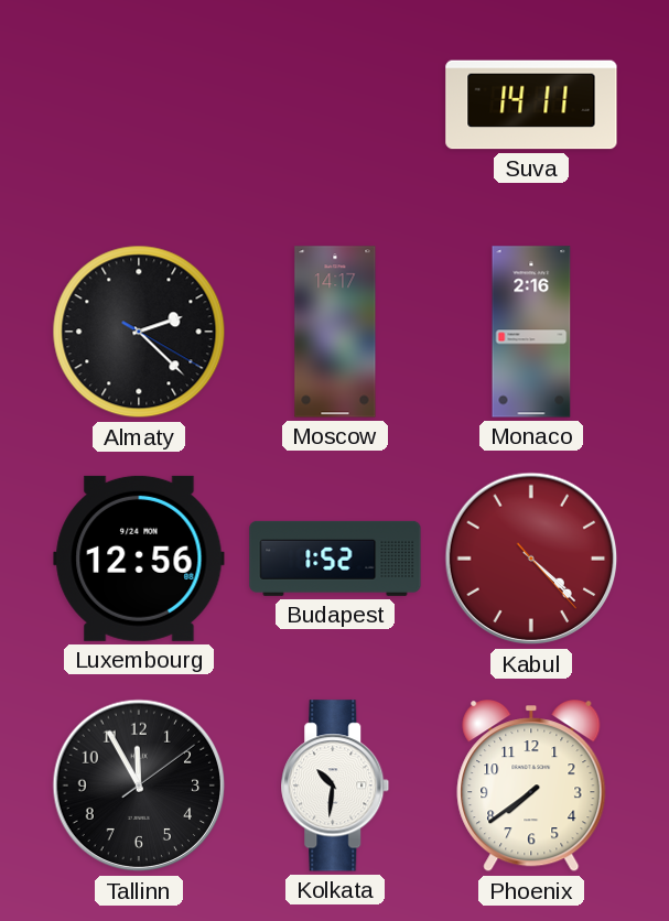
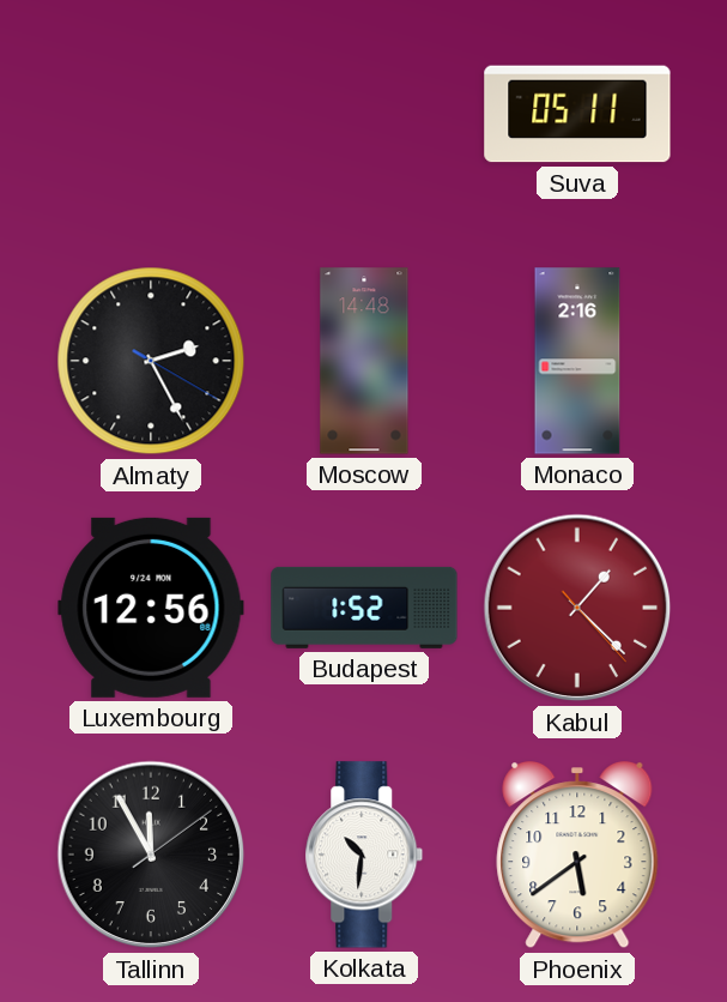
Suva: 14:11 -> 05:11
Almaty: 2:22 -> 2:25
Moscow: 14:17 -> 14:48
Kabul: 4:22 -> 1:22
Phoenix: 7:39 -> 5:39
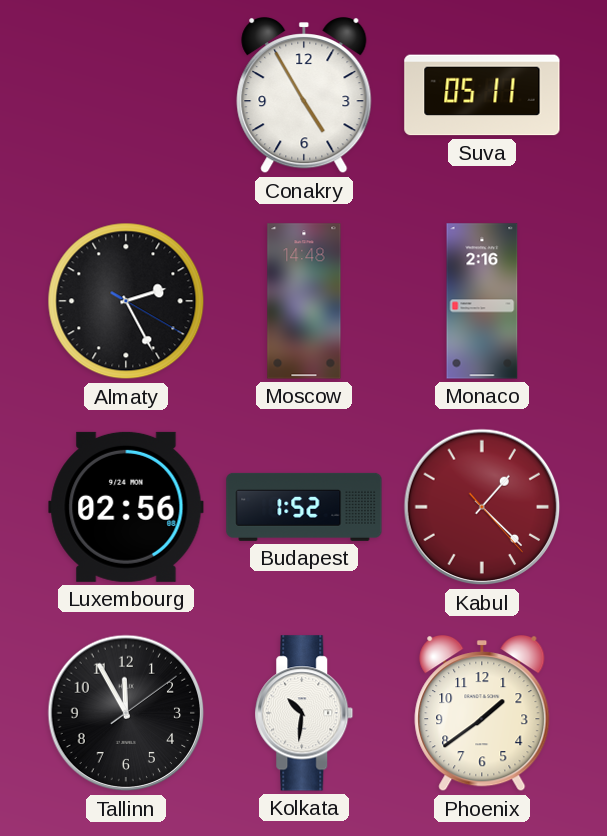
Conakry: none -> 4:55
Luxembourg: 12:56 -> 02:56
Phoenix: 5:39 -> 1:39
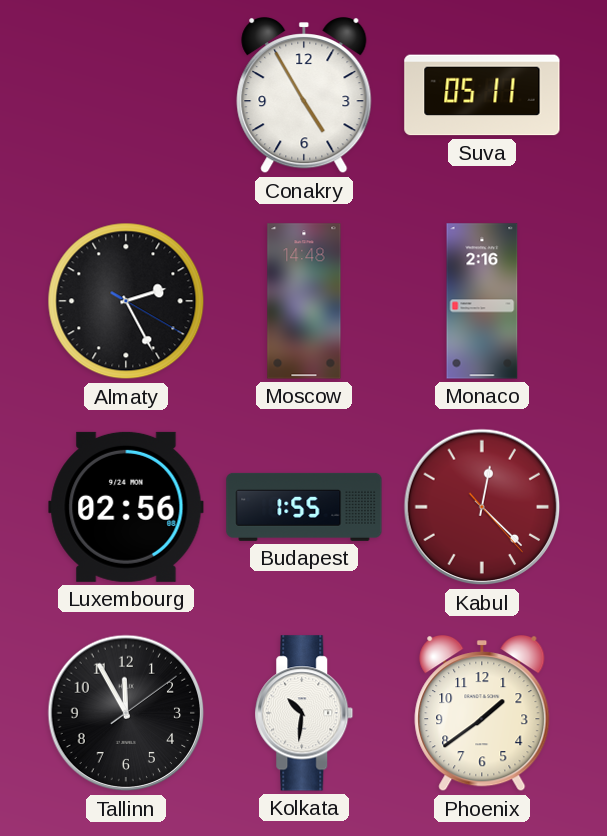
Budapest: 1:52 -> 1:55
Kabul: 1:22 -> 12:22
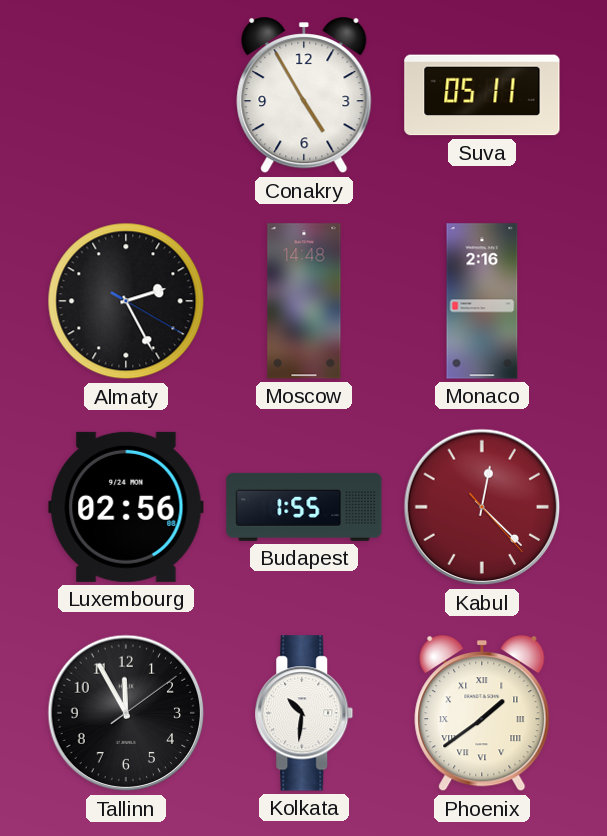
Phoenix numerals: Arabic -> Roman
